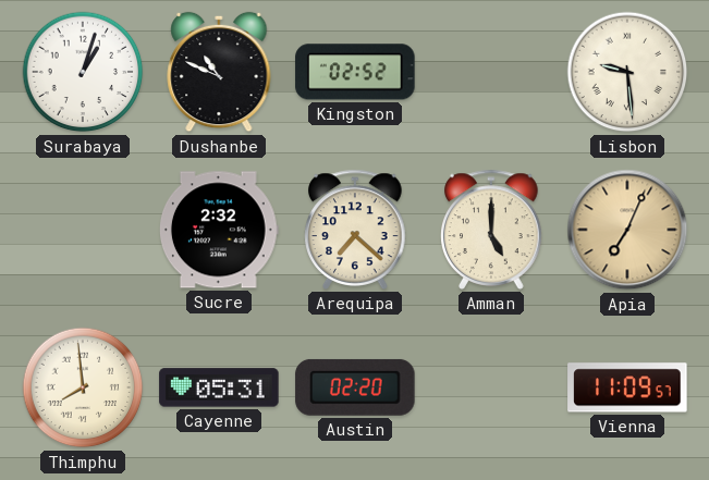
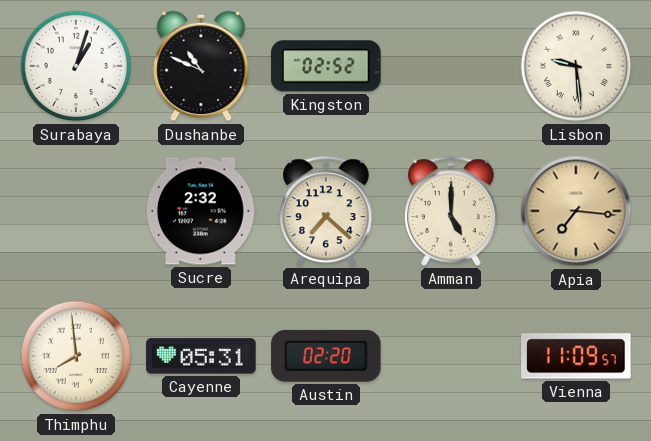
Apia: 7:04 -> 7:16
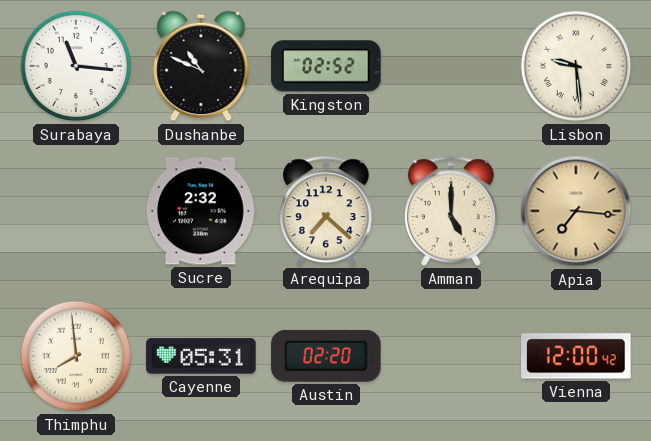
Surabaya: 1:03 -> 11:16
Vienna: 11:09 -> 12:00
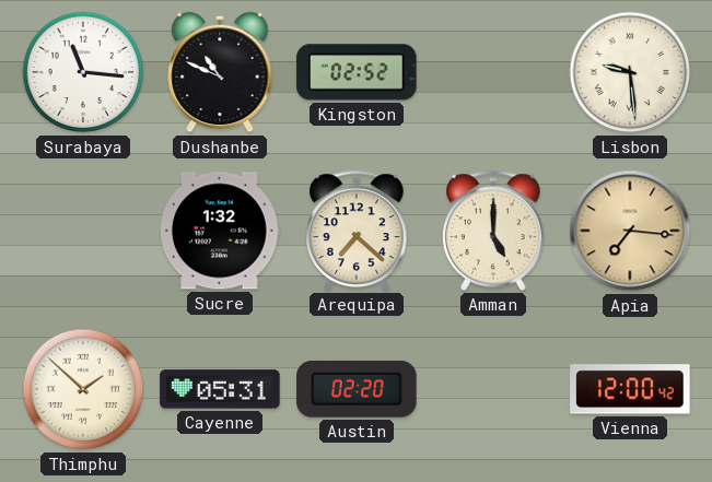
Sucre: 2:32 -> 1:32
Thimphu: 7:59 -> 1:52
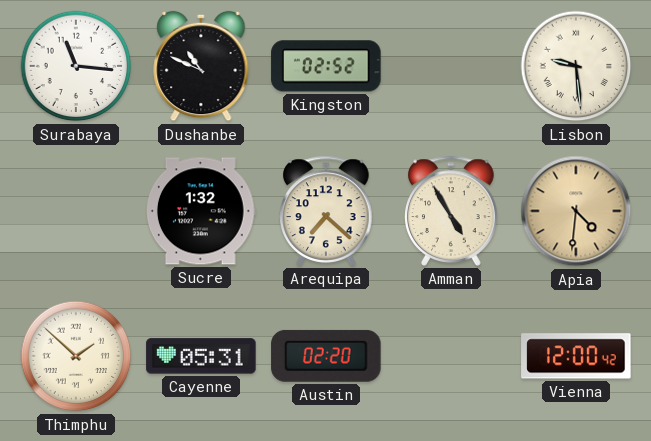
Amman: 5:00 -> 4:55
Apia: 7:16 -> 4:31
